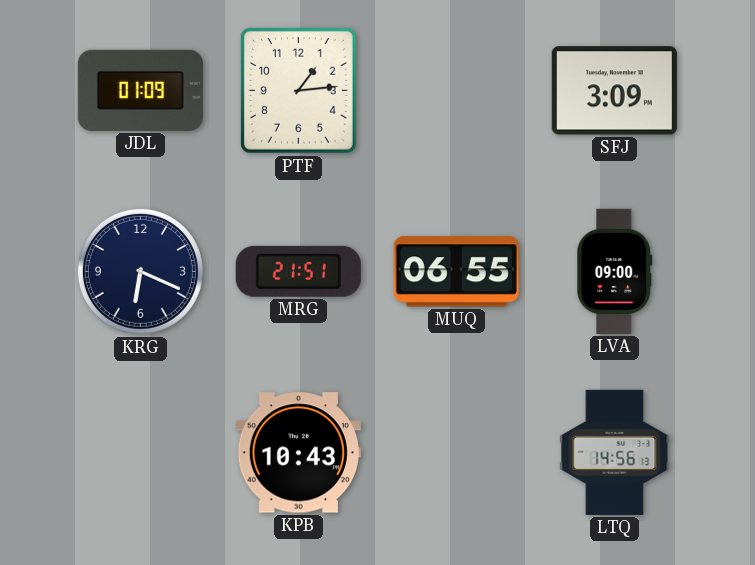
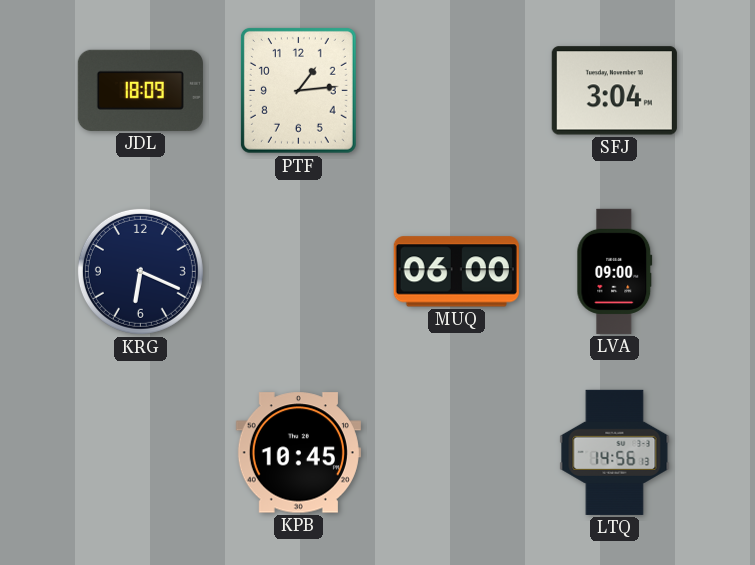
JDL: 01:09 -> 18:09
SFJ: 3:09 -> 3:04
MRG: 21:51 -> none
MUQ: 06:55 -> 06:00
KPB: 10:43 -> 10:45
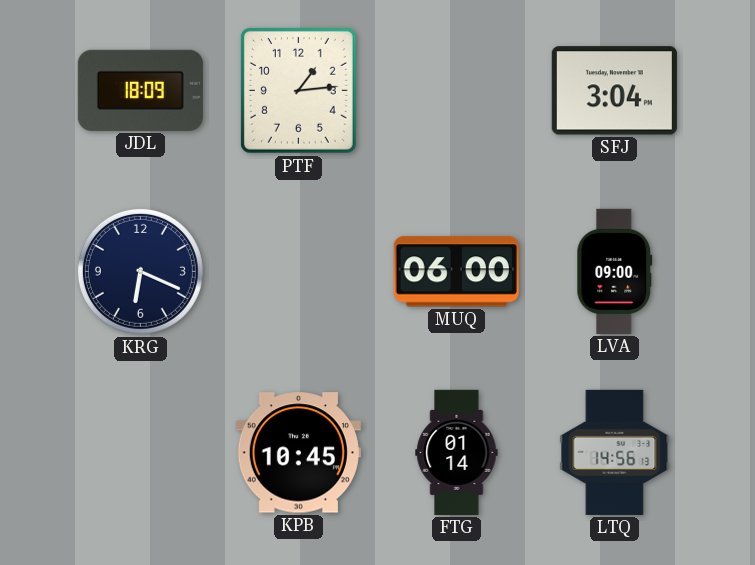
FTG: none -> 01:14
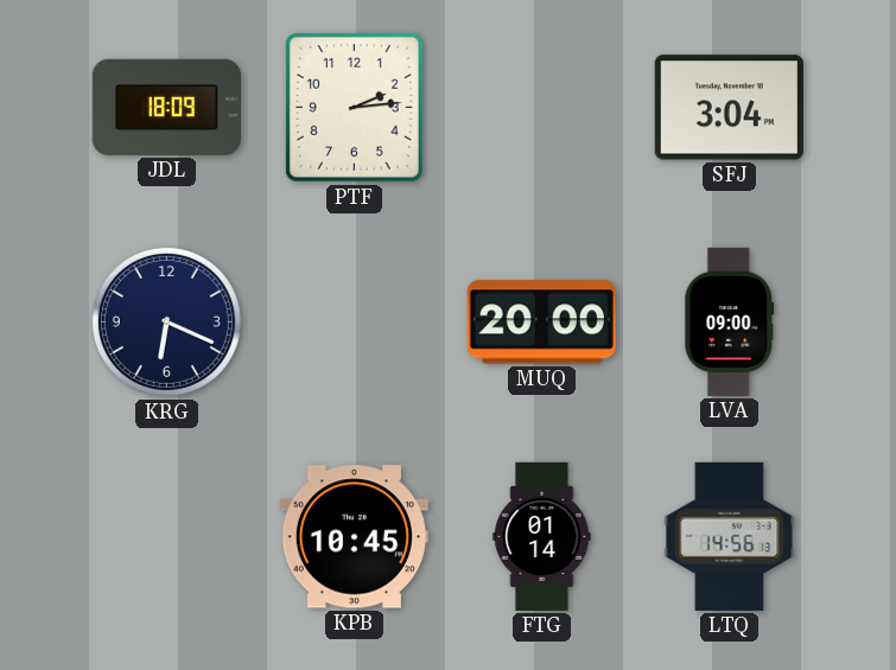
PTF: 1:14 -> 2:14
MUQ: 06:00 -> 20:00
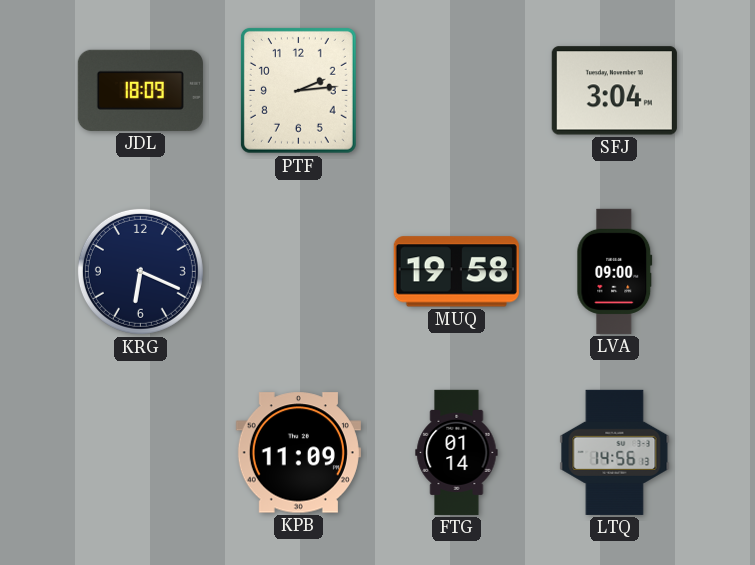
MUQ: 20:00 -> 19:58
KPB: 10:45 -> 11:09
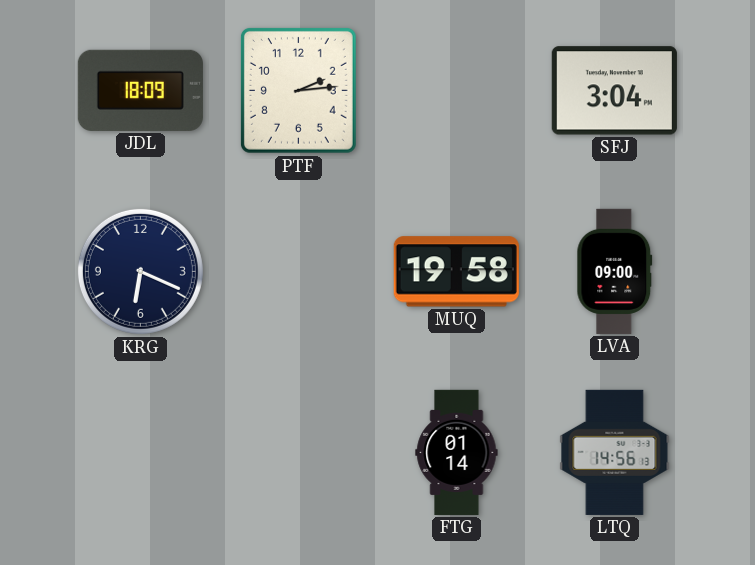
KPB: 11:09 -> none
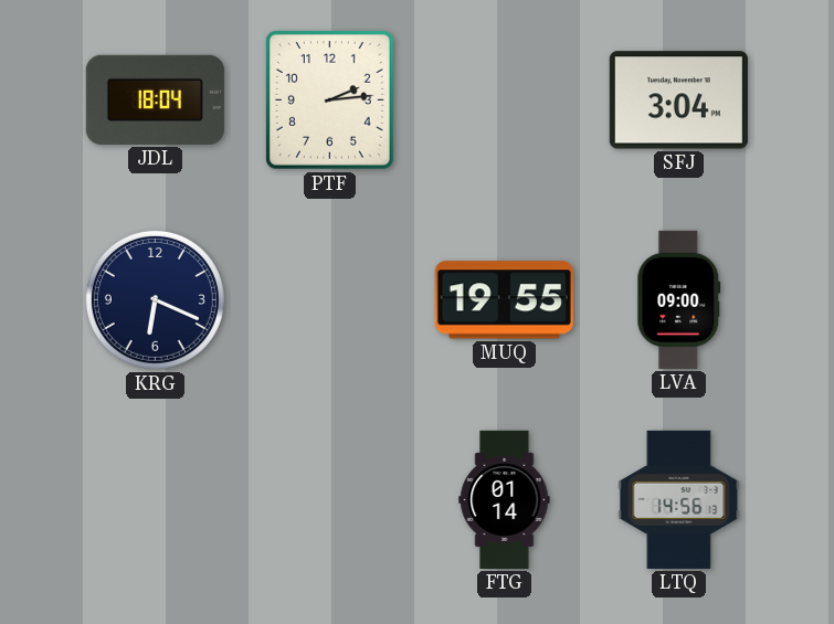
JDL: 18:09 -> 18:04
MUQ: 19:58 -> 19:55
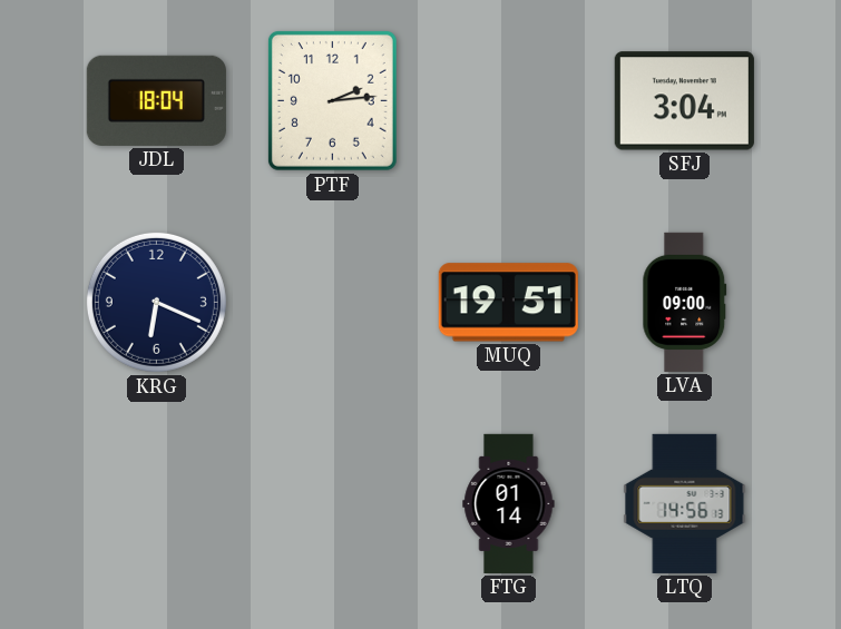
MUQ: 19:55 -> 19:51
